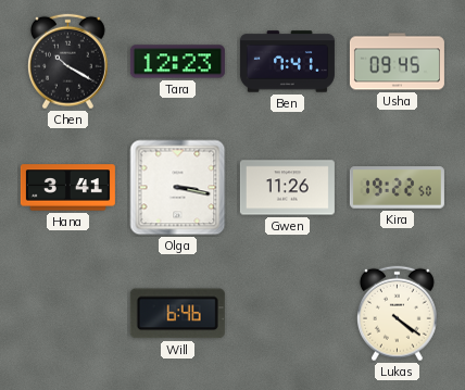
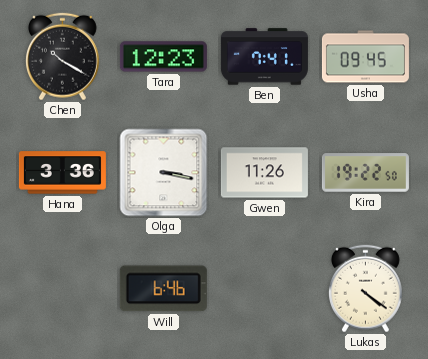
Hana: 3:41 -> 3:36
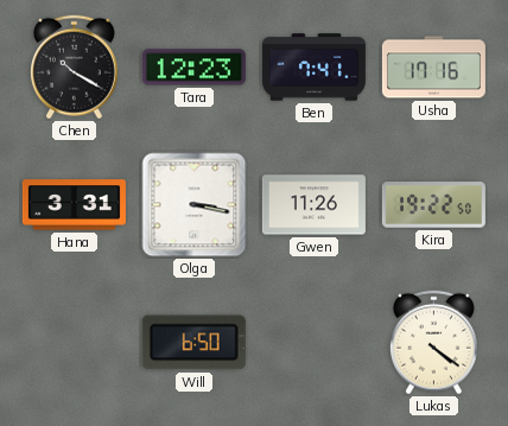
Usha: 09:45 -> 17:16
Hana: 3:36 -> 3:31
Will: 6:46 -> 6:50
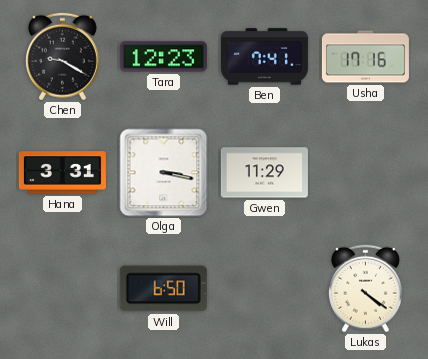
Chen: 10:20 -> 9:20
Gwen: 11:26 -> 11:29
Kira: 19:22 -> none
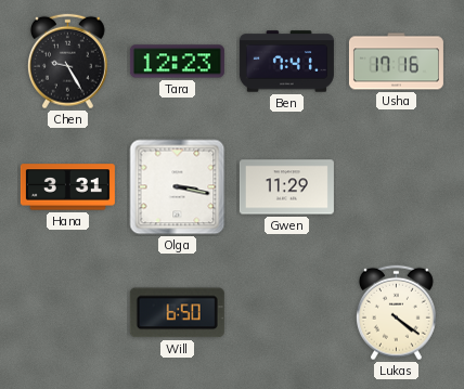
Chen: 9:20 -> 9:25
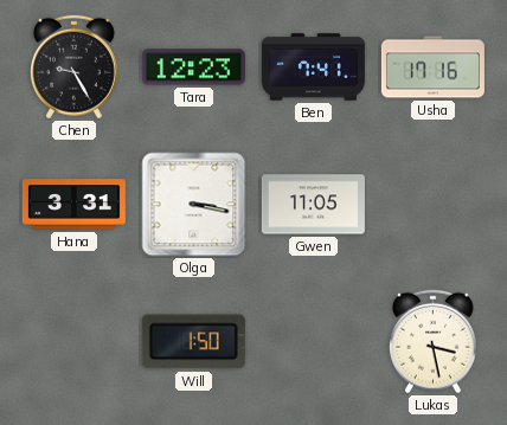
Gwen: 11:29 -> 11:05
Will: 6:50 -> 1:50
Lukas: 4:21 -> 3:28
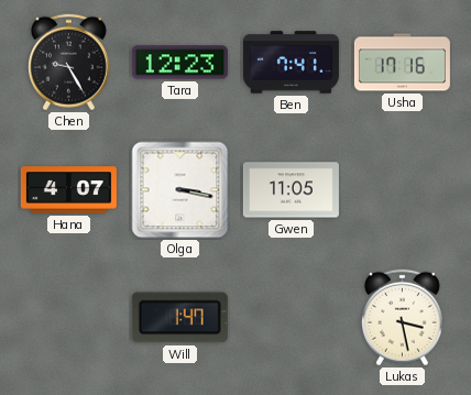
Hana: 3:31 -> 4:07
Will: 1:50 -> 1:47
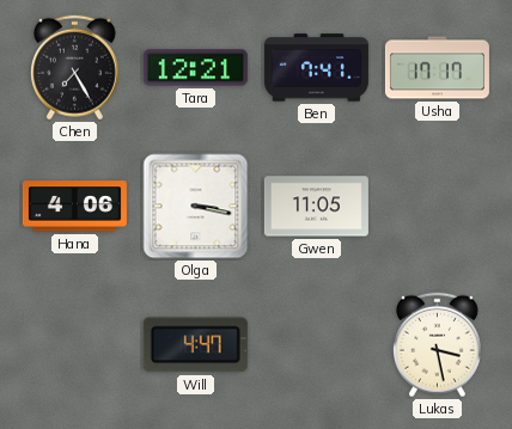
Chen: 9:25 -> 7:25
Tara: 12:23 -> 12:21
Usha: 17:16 -> 17:17
Hana: 4:07 -> 4:06
Will: 1:47 -> 4:47
